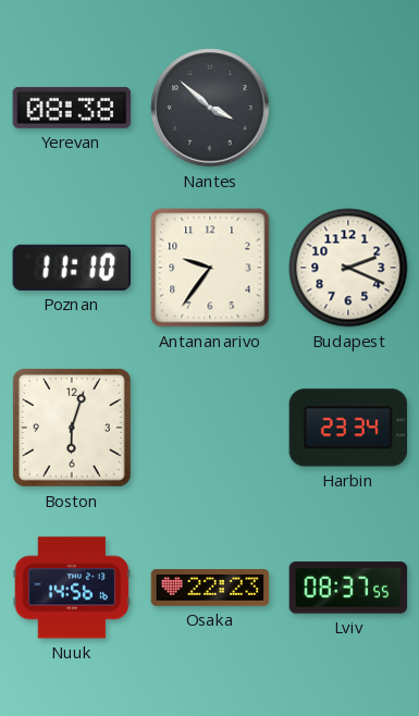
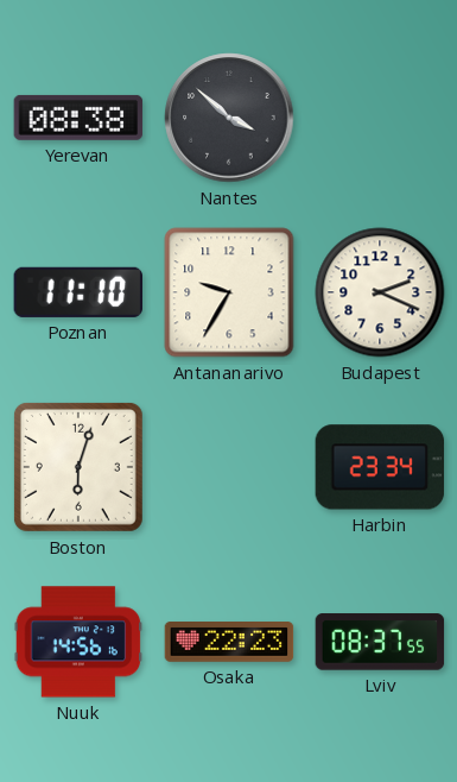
Antananarivo: 9:36 -> 9:35
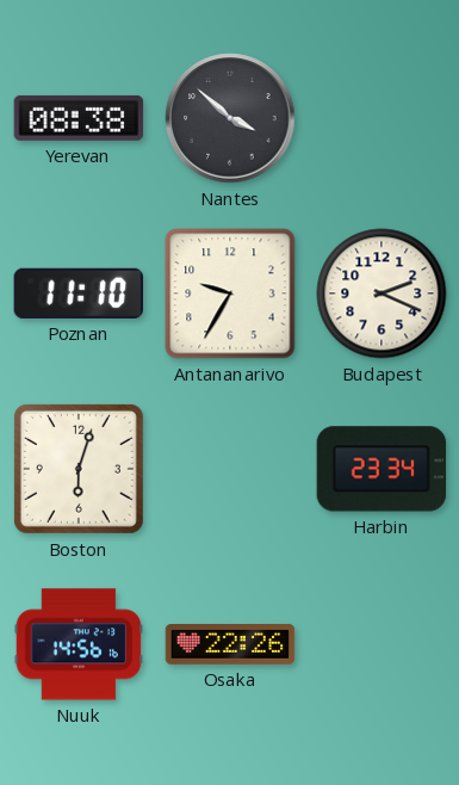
Osaka: 22:23 -> 22:26
Lviv: 08:37 -> none
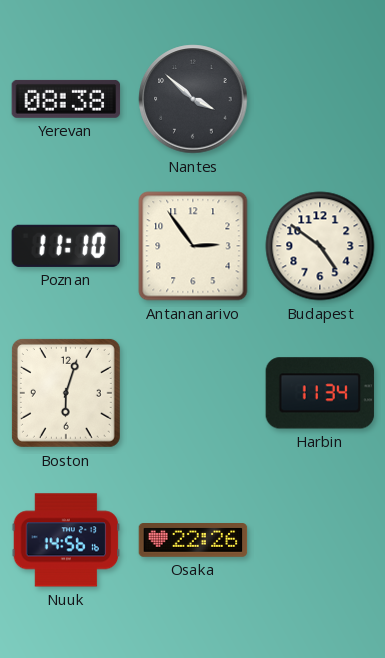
Antananarivo: 9:35 -> 2:54
Budapest: 2:19 -> 4:51
Harbin: 23:34 -> 11:34
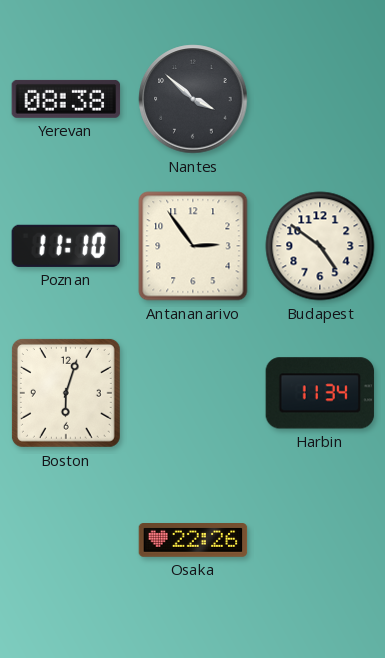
Nuuk: 14:56 -> none
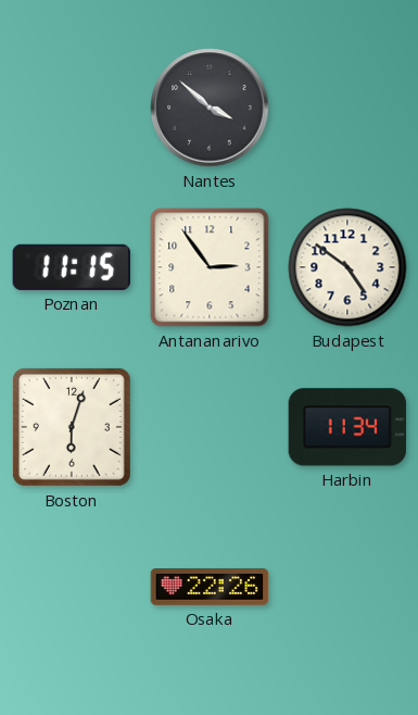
Yerevan: 08:38 -> none
Poznan: 11:10 -> 11:15
